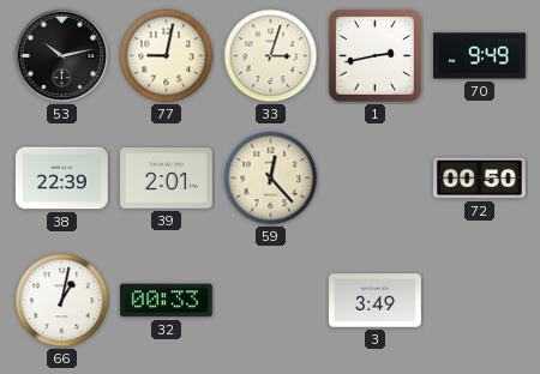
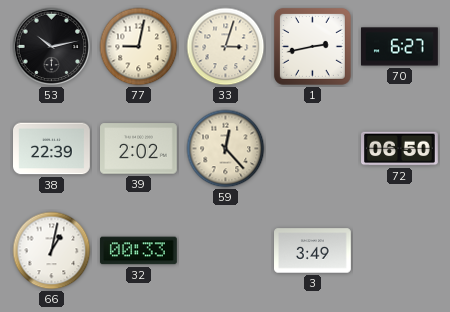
70: 9:49 -> 6:27
39: 2:01 -> 2:02
72: 00:50 -> 06:50
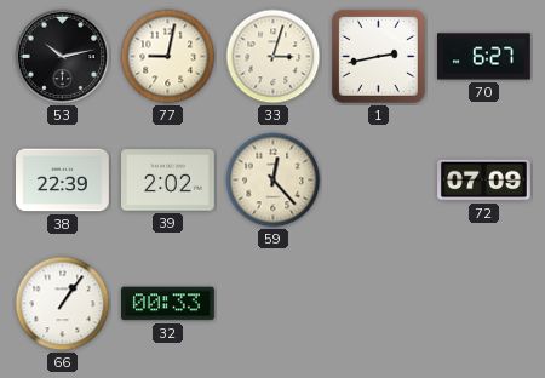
72: 06:50 -> 07:09
66: 1:02 -> 1:06
3: 3:49 -> none
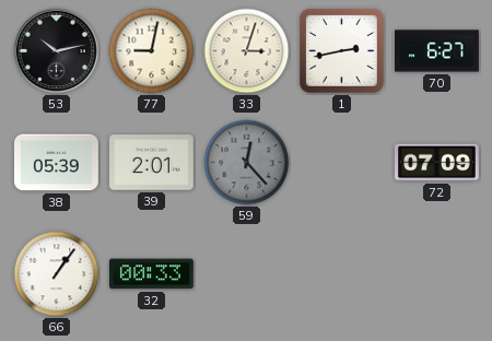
38: 22:39 -> 05:39
39: 2:02 -> 2:01
59 dial: cream -> grey
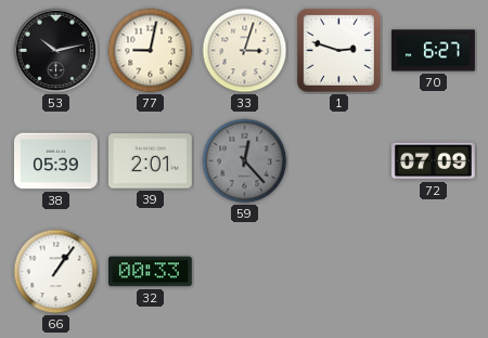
1: 2:43 -> 2:48
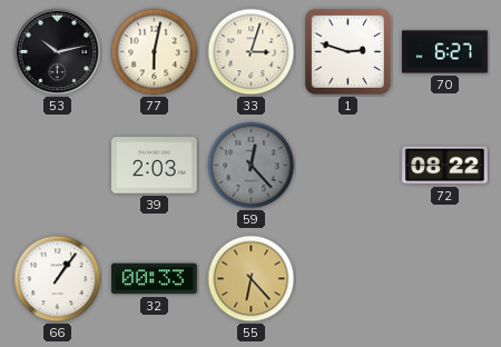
77: 9:02 -> 6:02
38: 05:39 -> none
39: 2:01 -> 2:03
72: 07:09 -> 08:22
55: none -> 6:23
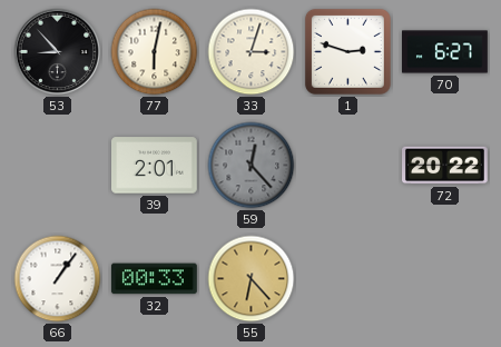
53: 10:13 -> 8:53
39: 2:03 -> 2:01
72: 08:22 -> 20:22
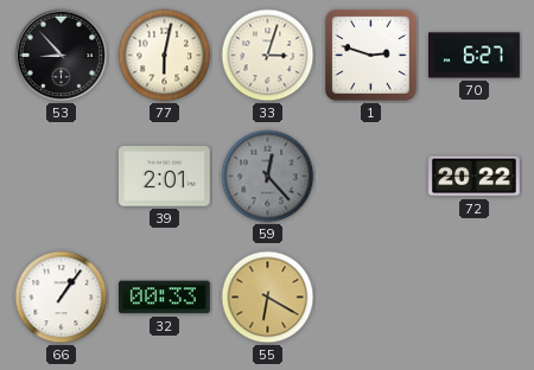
55: 6:23 -> 6:20
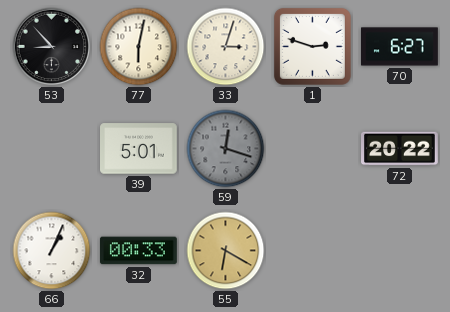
39: 2:01 -> 5:01
59: 12:23 -> 12:18
66: 1:06 -> 1:04
